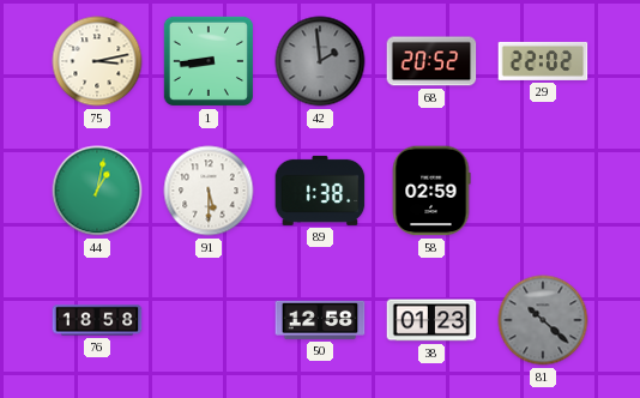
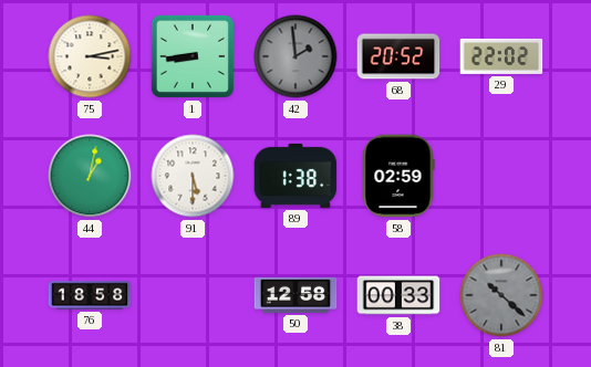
38: 01:23 -> 00:33
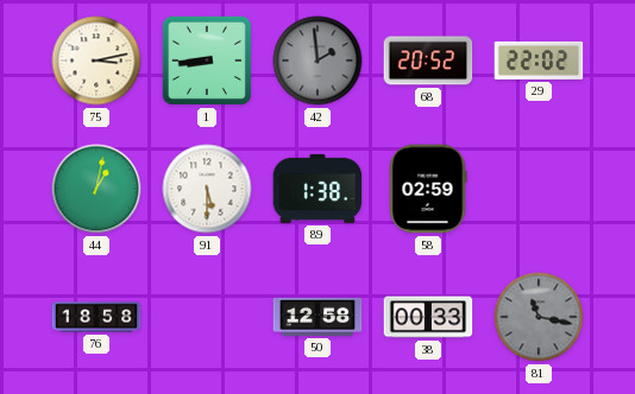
81: 10:22 -> 11:17
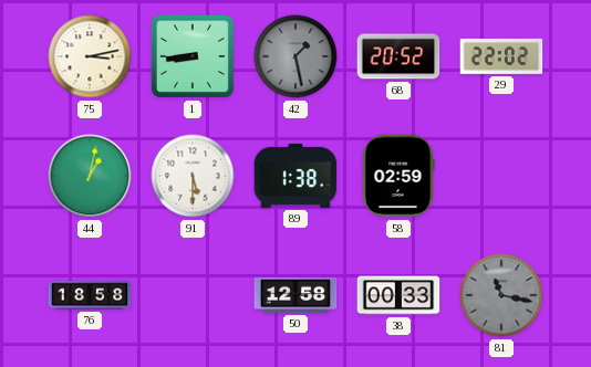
42: 1:59 -> 1:28
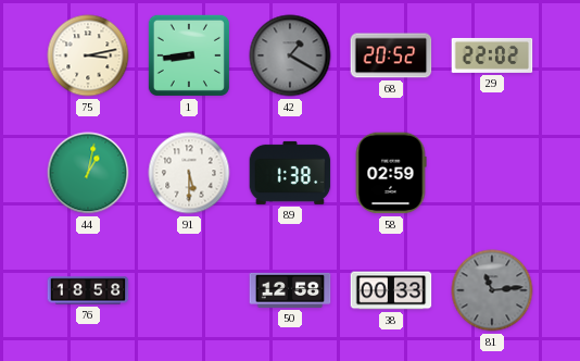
42: 1:28 -> 1:20
81: 11:17 -> 11:14
